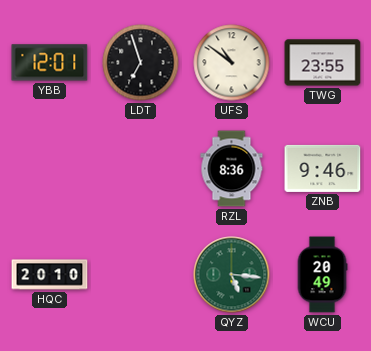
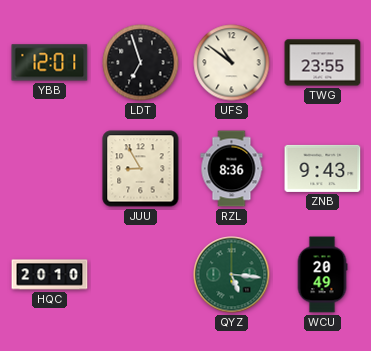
JUU: none -> 8:55
ZNB: 9:46 -> 9:43
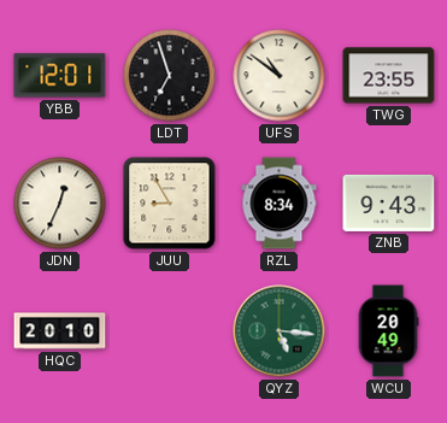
JDN: none -> 12:34
RZL: 8:36 -> 8:34
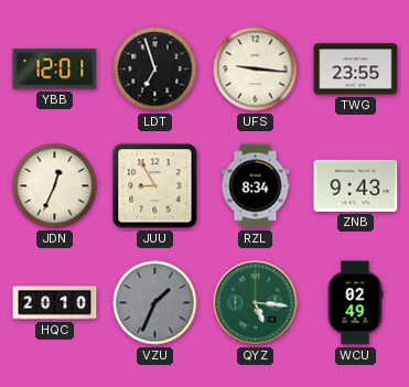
UFS: 10:51 -> 9:16
VZU: none -> 1:34
WCU: 20:49 -> 02:49
